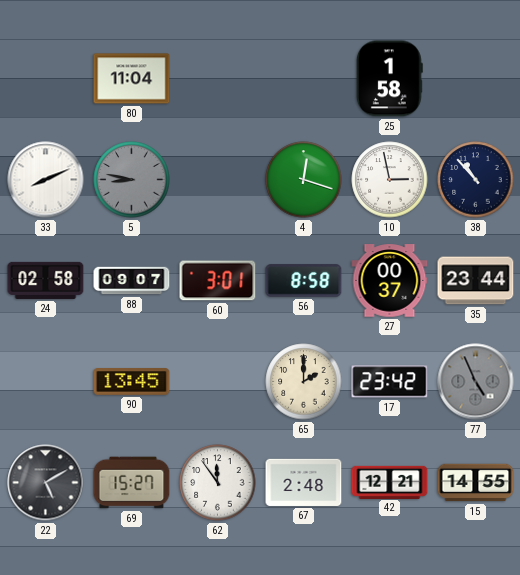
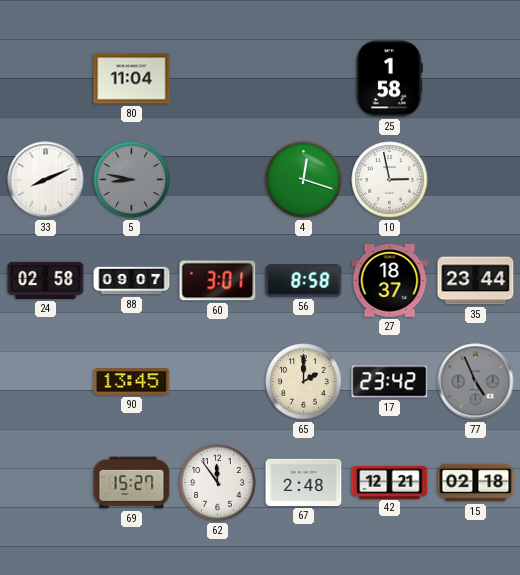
38: 10:53 -> none
27: 00:37 -> 18:37
22: 5:10 -> none
15: 14:55 -> 02:18
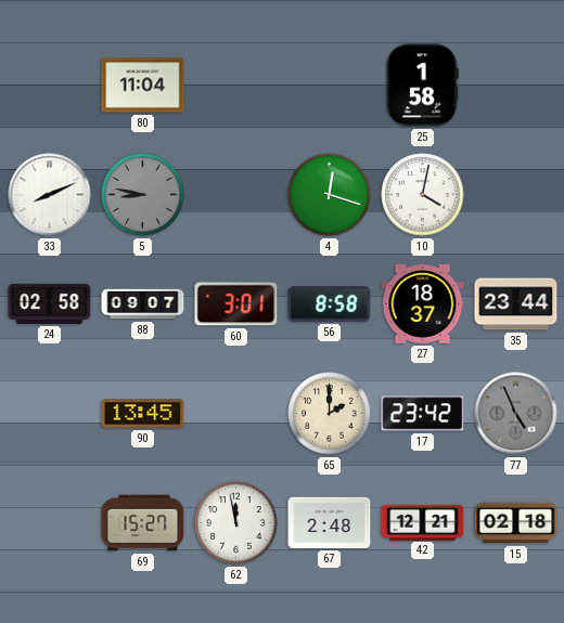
10: 2:58 -> 4:02
62: 11:54 -> 11:58
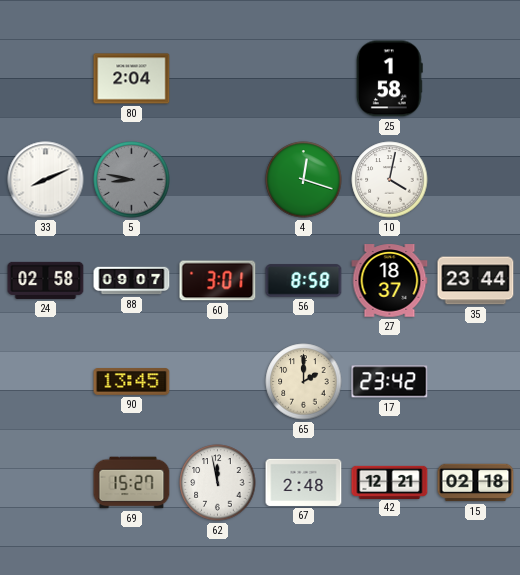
80: 11:04 -> 2:04
77: 4:56 -> none
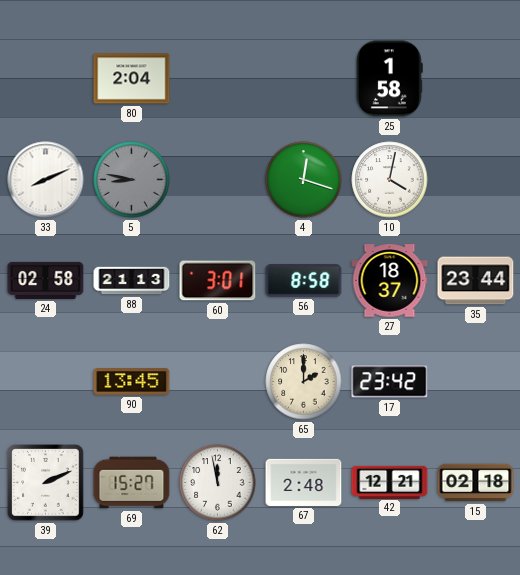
88: 09:07 -> 21:13
39: none -> 2:11
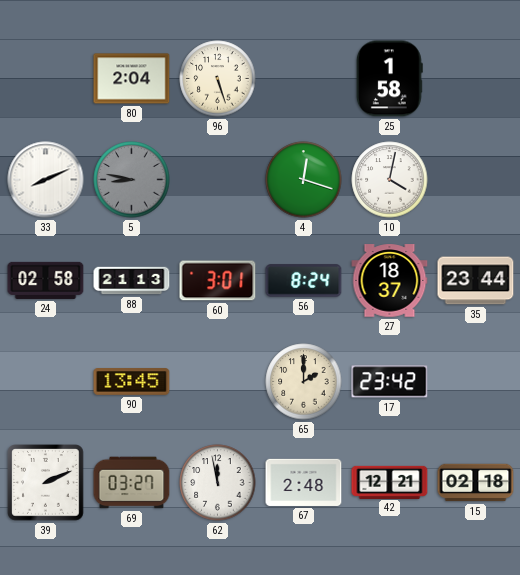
96: none -> 5:27
56: 8:58 -> 8:24
69: 15:27 -> 03:27
